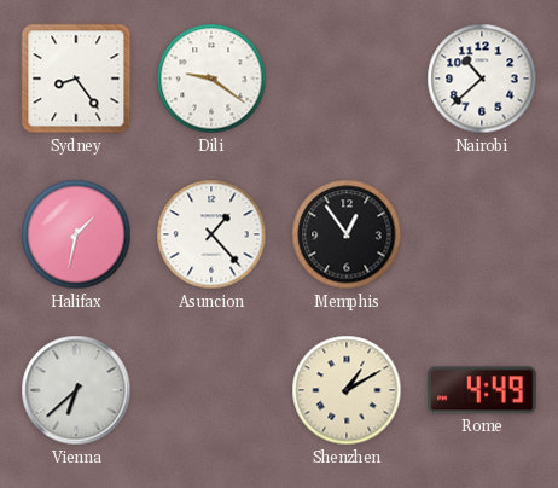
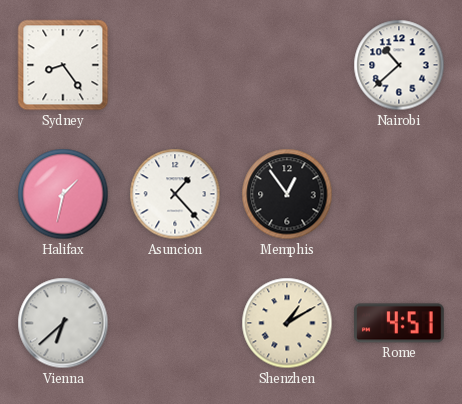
Dili: 9:21 -> none
Rome: 4:49 -> 4:51
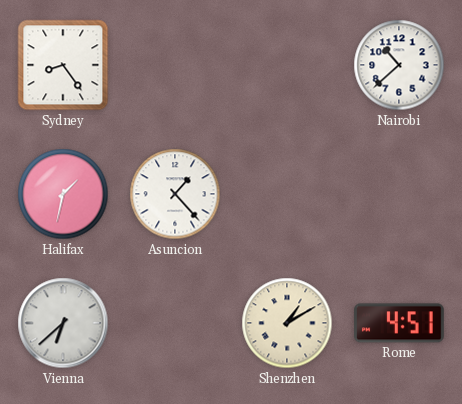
Memphis: 12:54 -> none
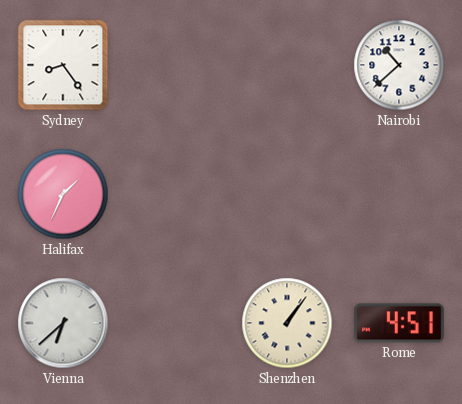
Halifax: 1:32 -> 1:34
Asuncion: 1:23 -> none
Shenzhen: 1:10 -> 1:06
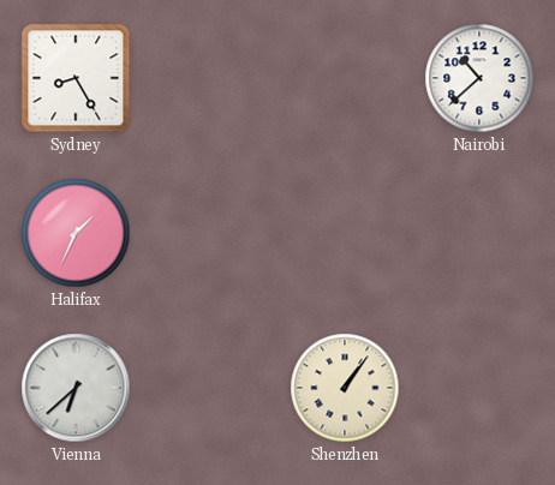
Sydney: 8:24 -> 8:25
Rome: 4:51 -> none
